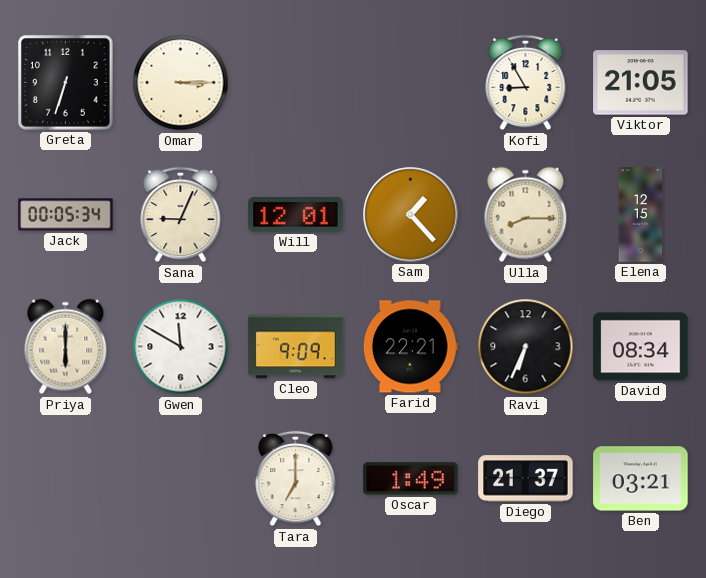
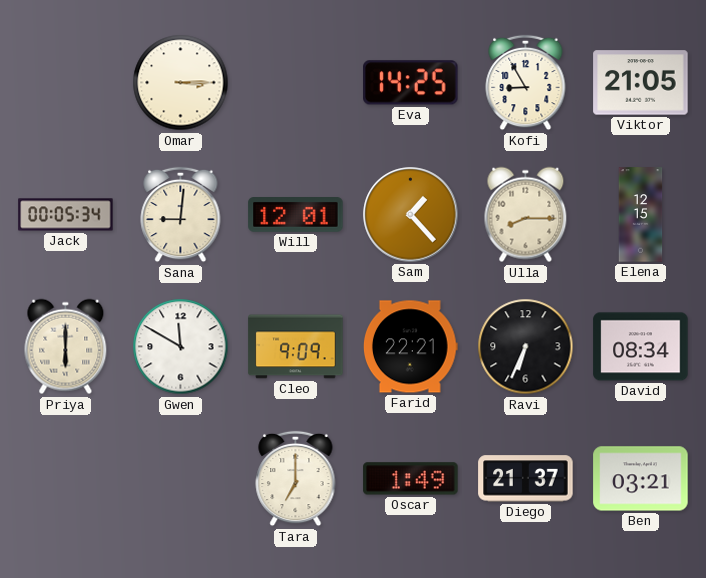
Greta: 6:33 -> none
Eva: none -> 14:25
Sana: 9:04 -> 9:01
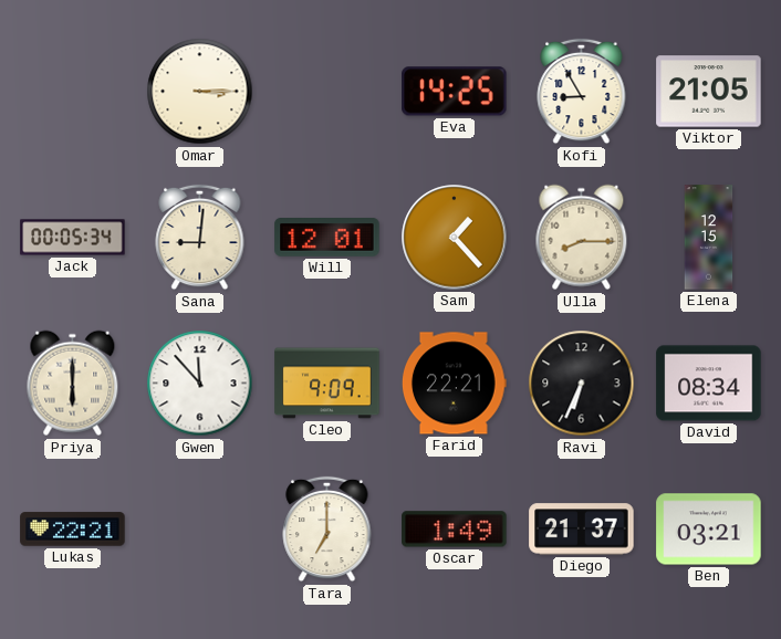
Gwen: 11:50 -> 11:53
Lukas: none -> 22:21
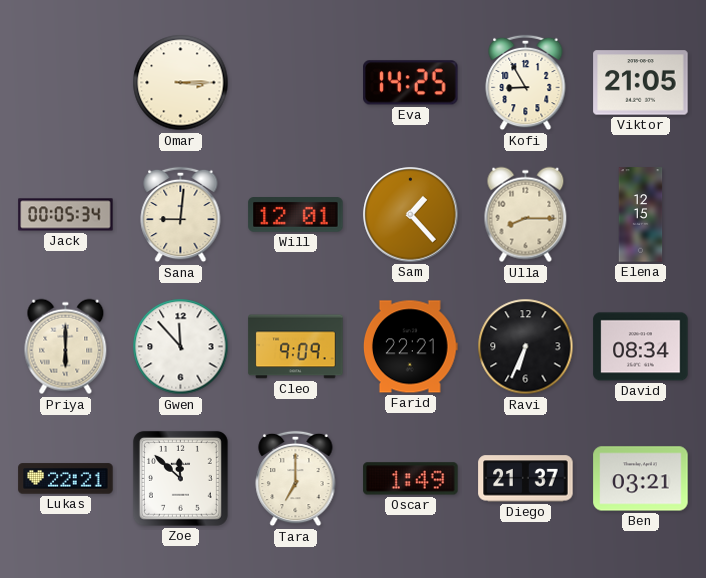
Zoe: none -> 11:52
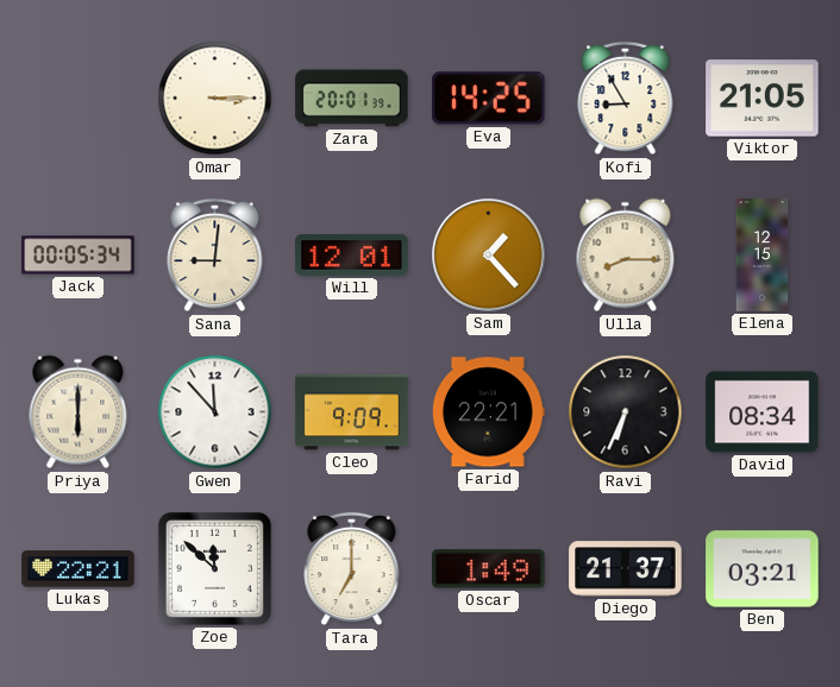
Zara: none -> 20:01
